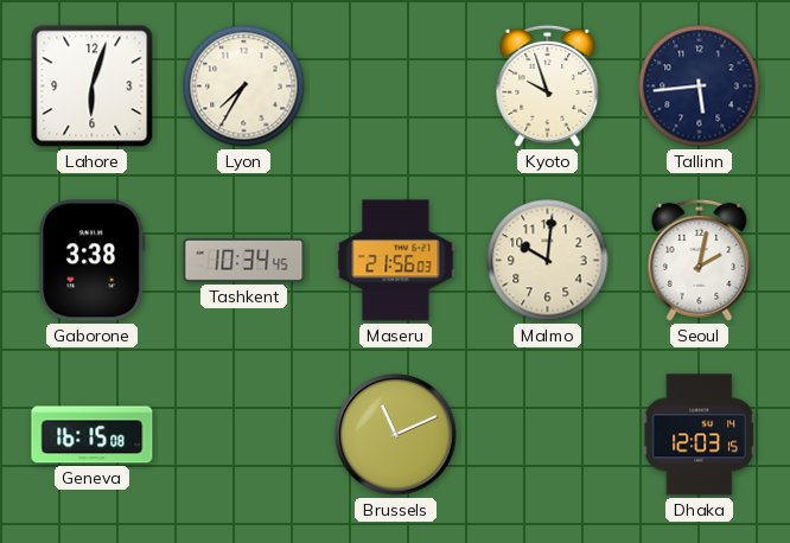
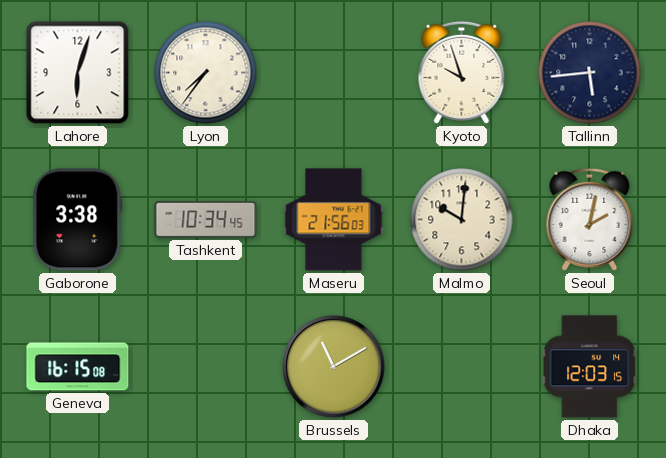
Lyon: 7:35 -> 7:36
Brussels: 11:11 -> 11:10
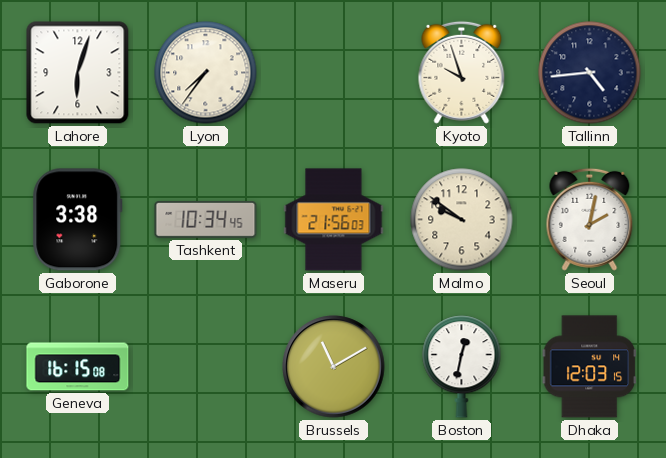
Tallinn: 5:44 -> 4:44
Malmo: 10:01 -> 9:51
Boston: none -> 12:32
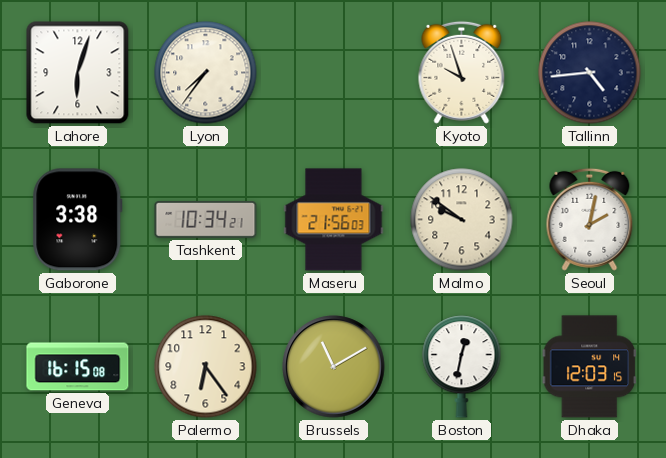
Tashkent: 10:34:45 -> 10:34:21
Palermo: none -> 6:24
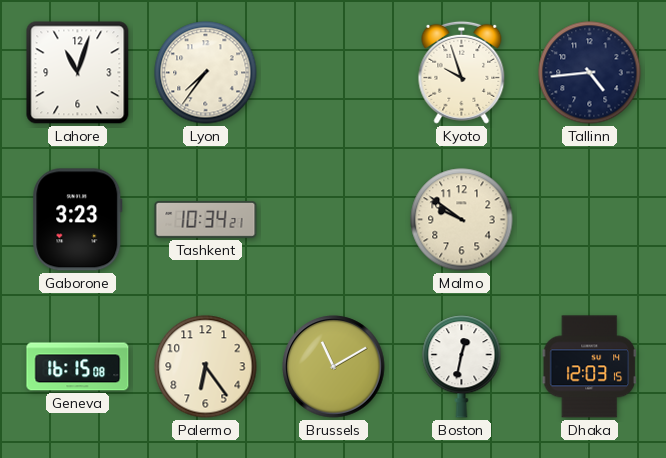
Lahore: 6:03 -> 11:03
Gaborone: 3:38 -> 3:23
Maseru: 21:56 -> none
Seoul: 2:02 -> none
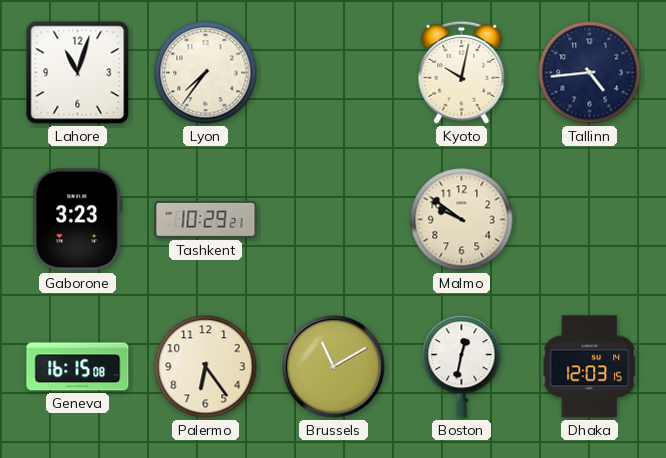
Kyoto: 9:57 -> 10:02
Tashkent: 10:34 -> 10:29
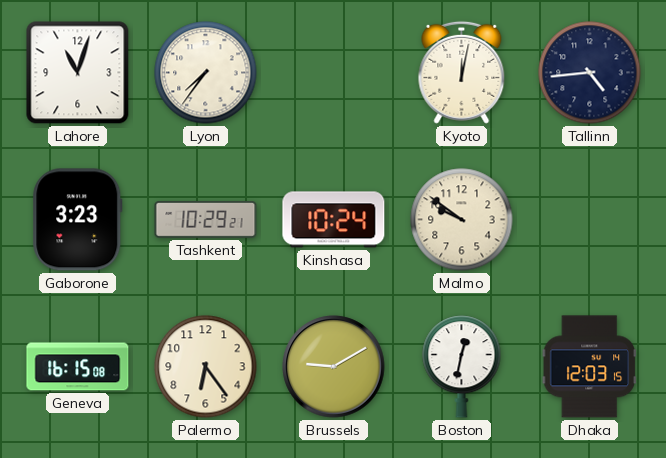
Kyoto: 10:02 -> 12:02
Kinshasa: none -> 10:24
Brussels: 11:10 -> 9:10
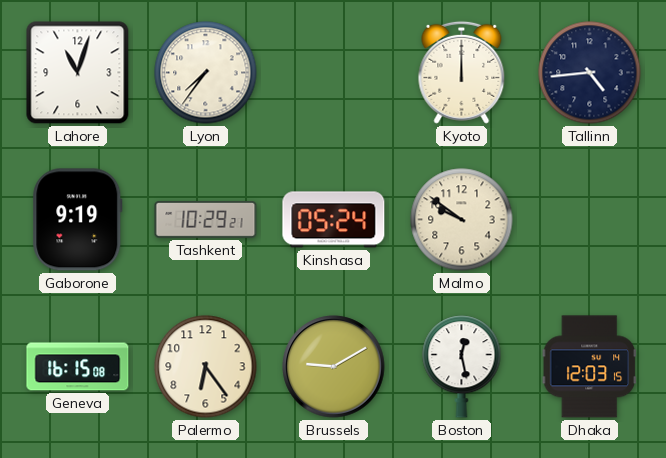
Kyoto: 12:02 -> 12:00
Gaborone: 3:23 -> 9:19
Kinshasa: 10:24 -> 05:24
Boston: 12:32 -> 12:28
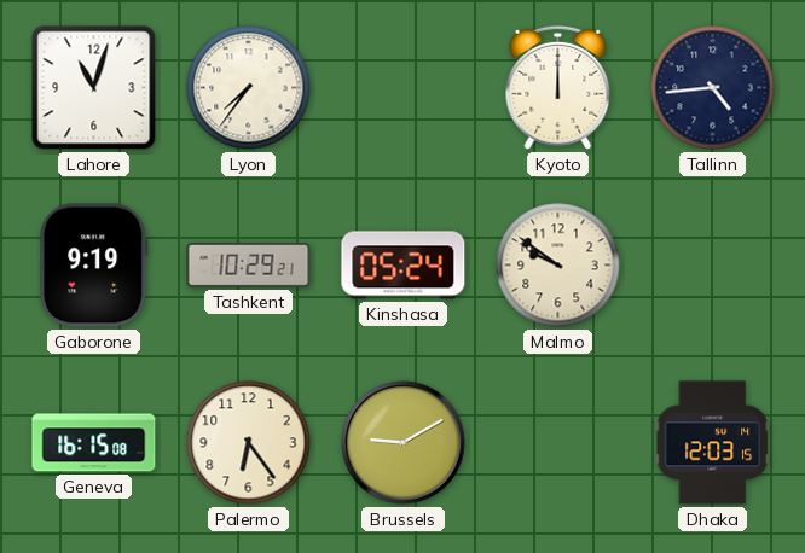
Boston: 12:28 -> none
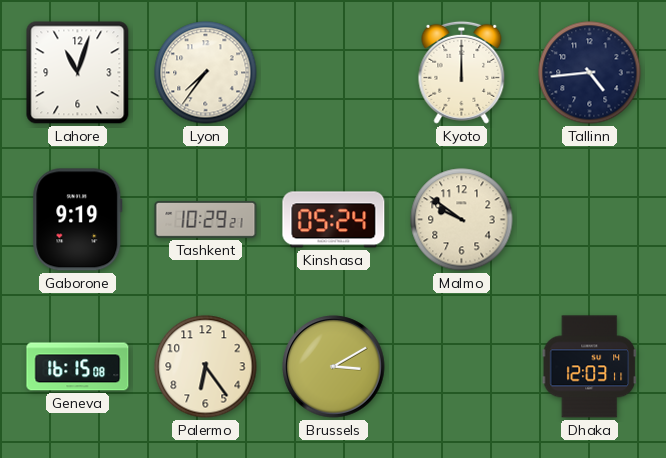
Brussels: 9:10 -> 3:10
Dhaka: 12:03:15 -> 12:03:11
